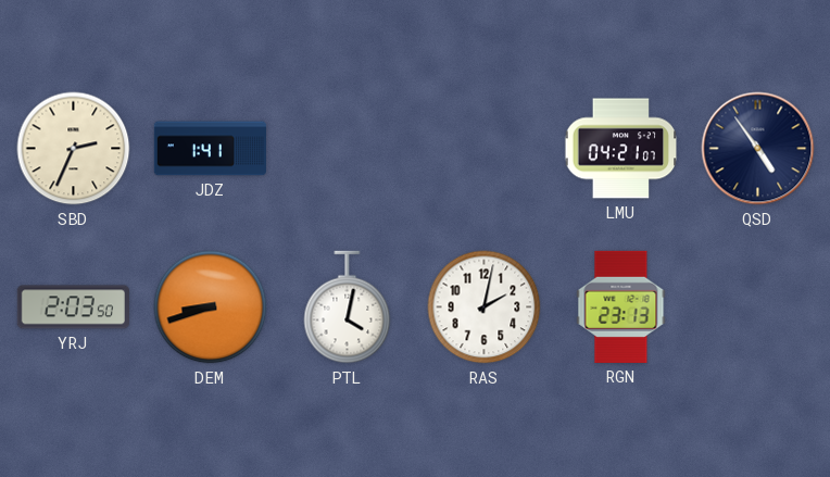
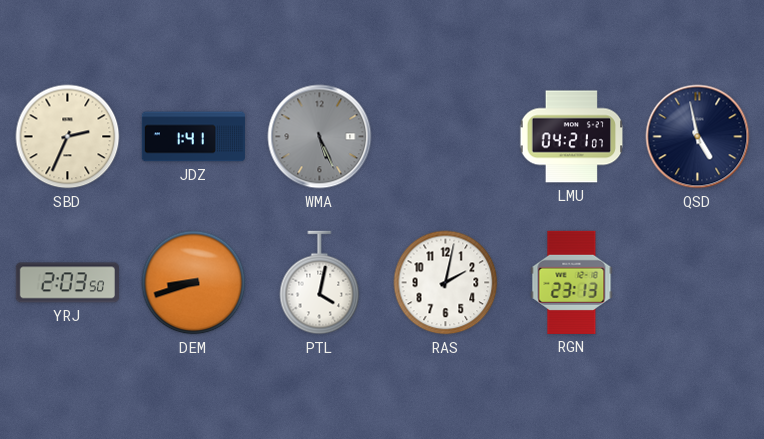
WMA: none -> 5:26
QSD: 4:54 -> 4:58
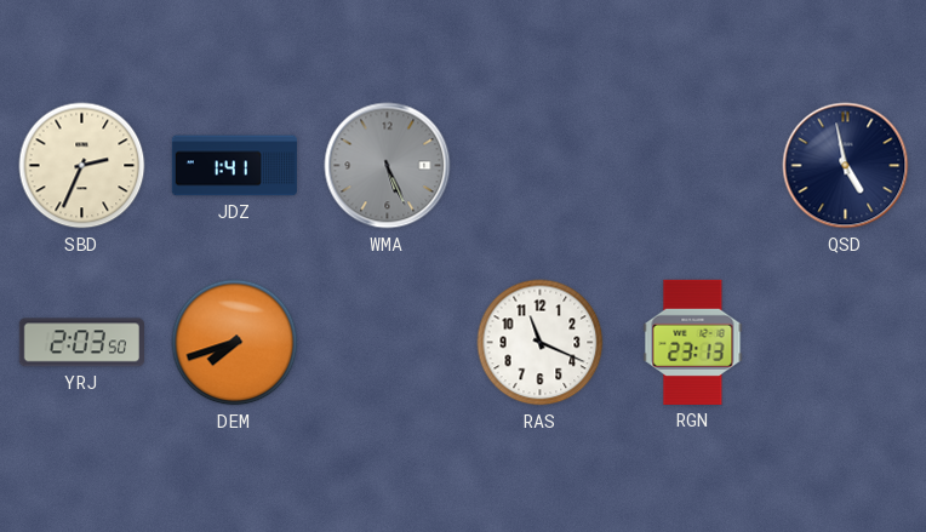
LMU: 04:21 -> none
DEM: 8:42 -> 7:42
PTL: 4:02 -> none
RAS: 2:02 -> 11:19
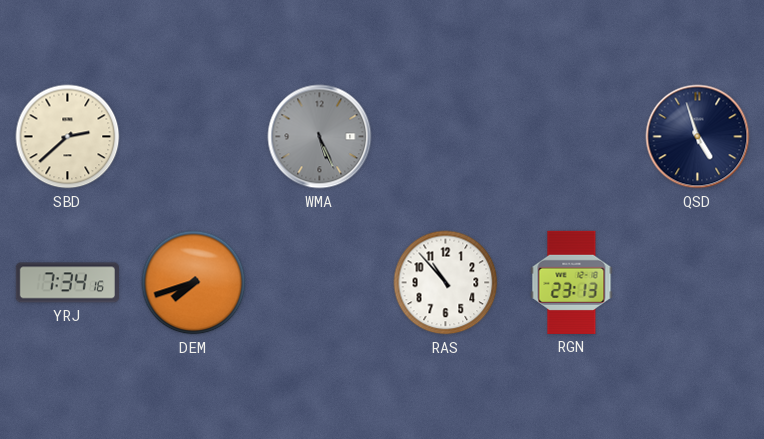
SBD: 2:34 -> 2:38
JDZ: 1:41 -> none
QSD: 4:58 -> 4:57
YRJ: 2:03 -> 7:34
RAS: 11:19 -> 10:53
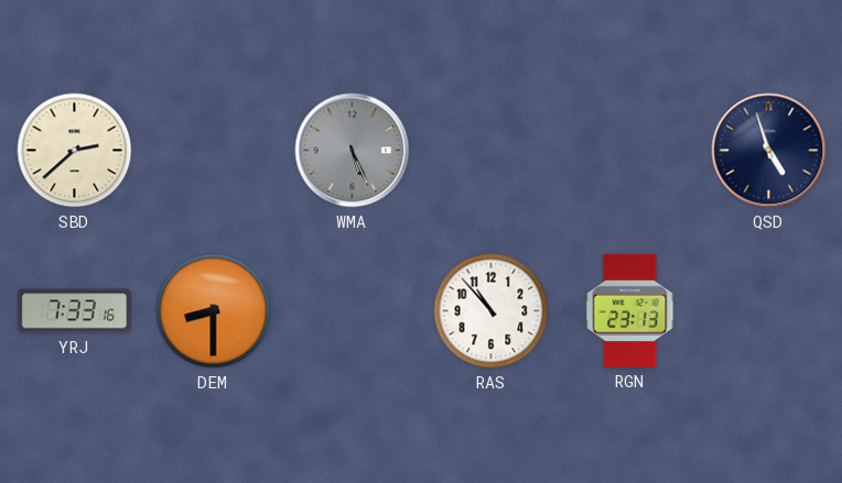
YRJ: 7:34 -> 7:33
DEM: 7:42 -> 8:30
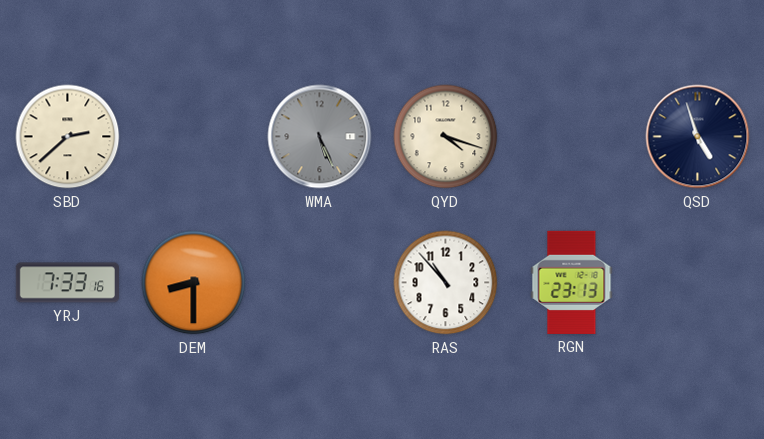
QYD: none -> 4:18
